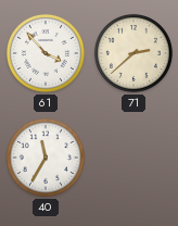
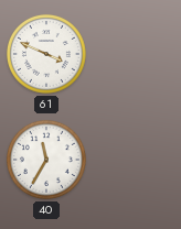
61: 3:53 -> 3:49
71: 2:38 -> none
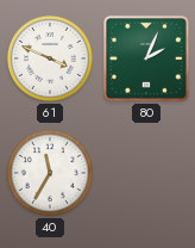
80: none -> 2:04
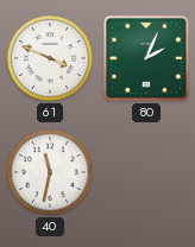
40: 11:35 -> 11:32
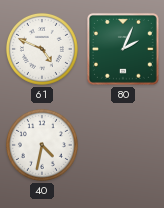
61: 3:49 -> 4:49
40: 11:32 -> 4:32
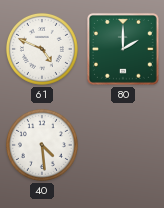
80: 2:04 -> 2:00
40: 4:32 -> 4:29
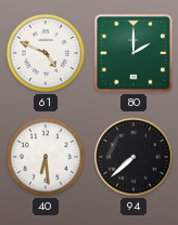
40: 4:29 -> 6:29
94: none -> 7:38
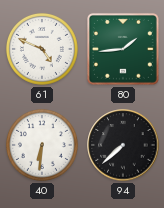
80: 2:00 -> 1:44
40: 6:29 -> 6:31
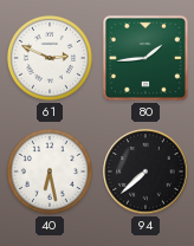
61: 4:49 -> 2:49
40: 6:31 -> 6:28
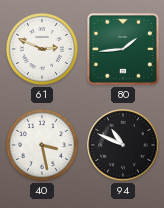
40: 6:28 -> 3:28
94: 7:38 -> 10:49
